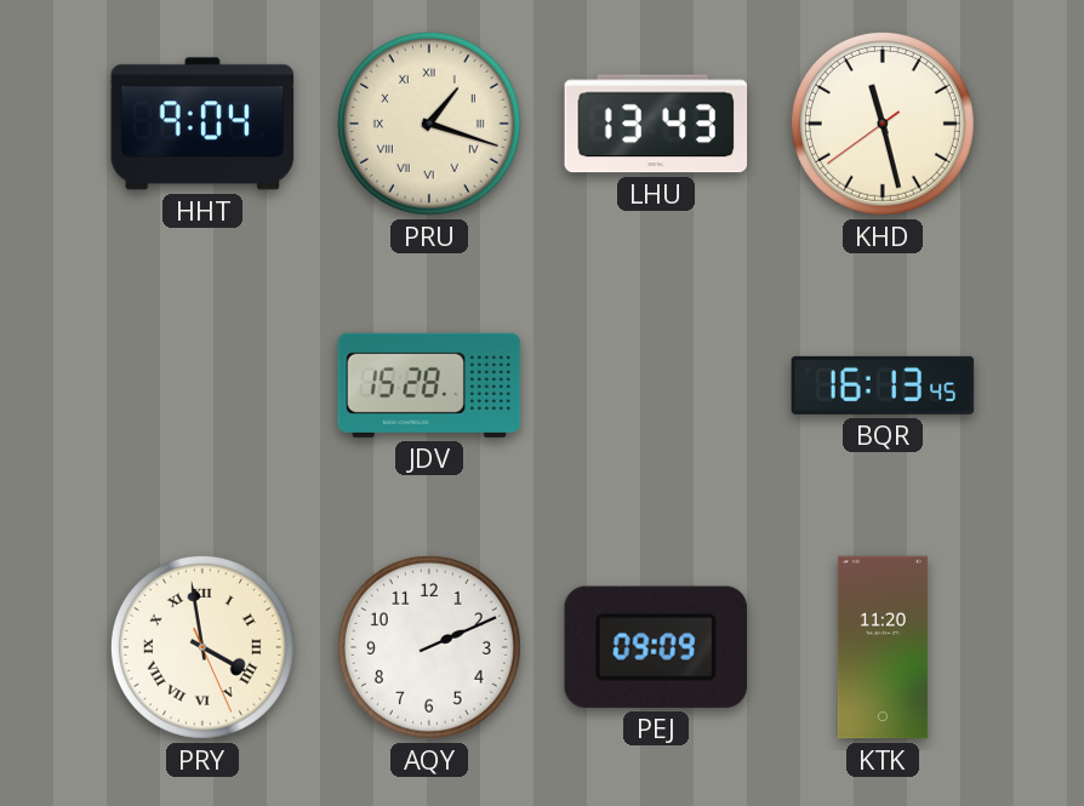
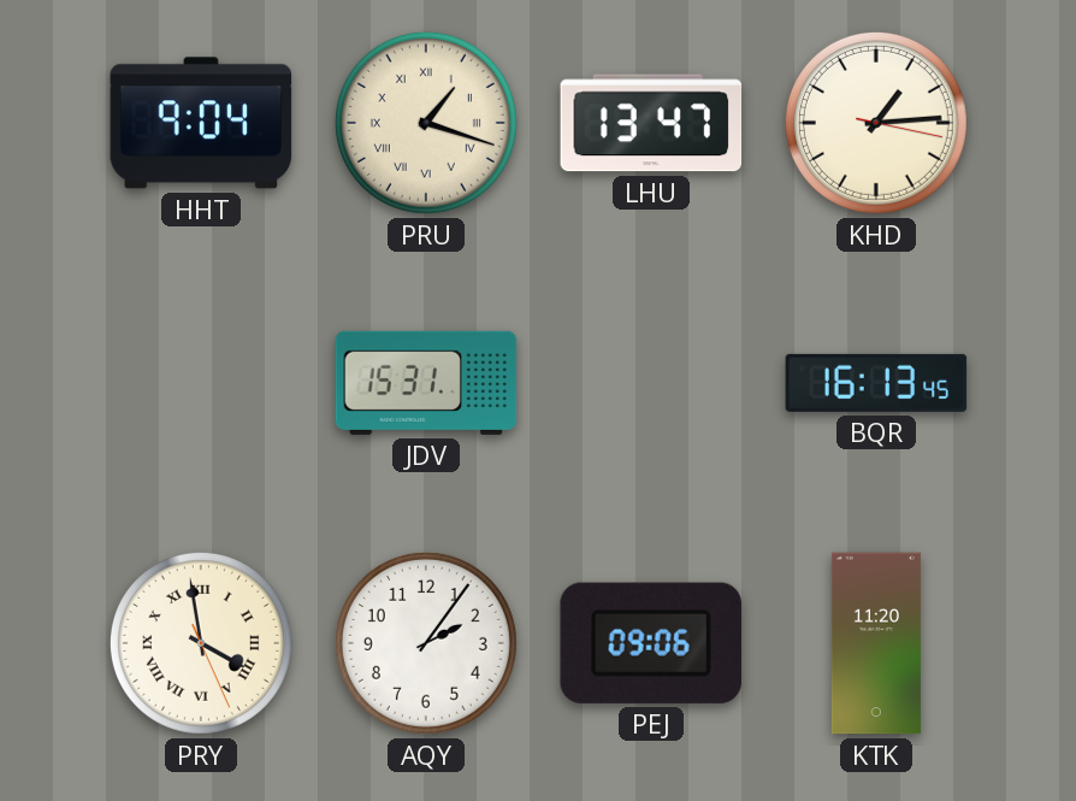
LHU: 13:43 -> 13:47
KHD: 11:27 -> 1:14
JDV: 15:28 -> 15:31
AQY: 2:11 -> 2:06
PEJ: 09:09 -> 09:06
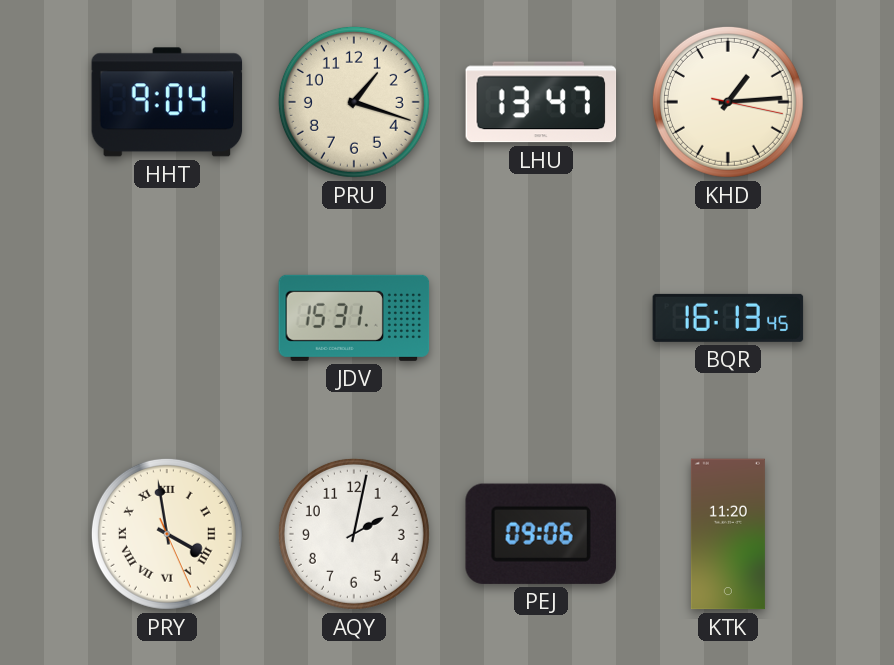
PRU numerals: Roman -> Arabic
AQY: 2:06 -> 2:02
